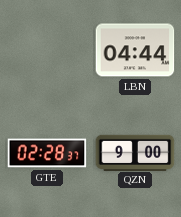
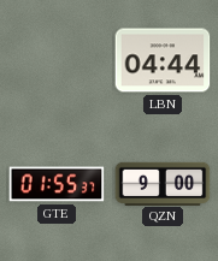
GTE: 02:28 -> 01:55
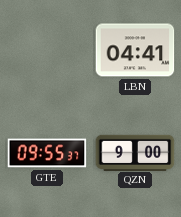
LBN: 04:44 -> 04:41
GTE: 01:55 -> 09:55
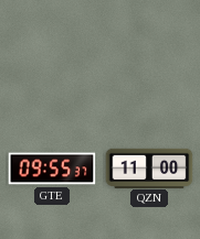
LBN: 04:41 -> none
QZN: 9:00 -> 11:00
